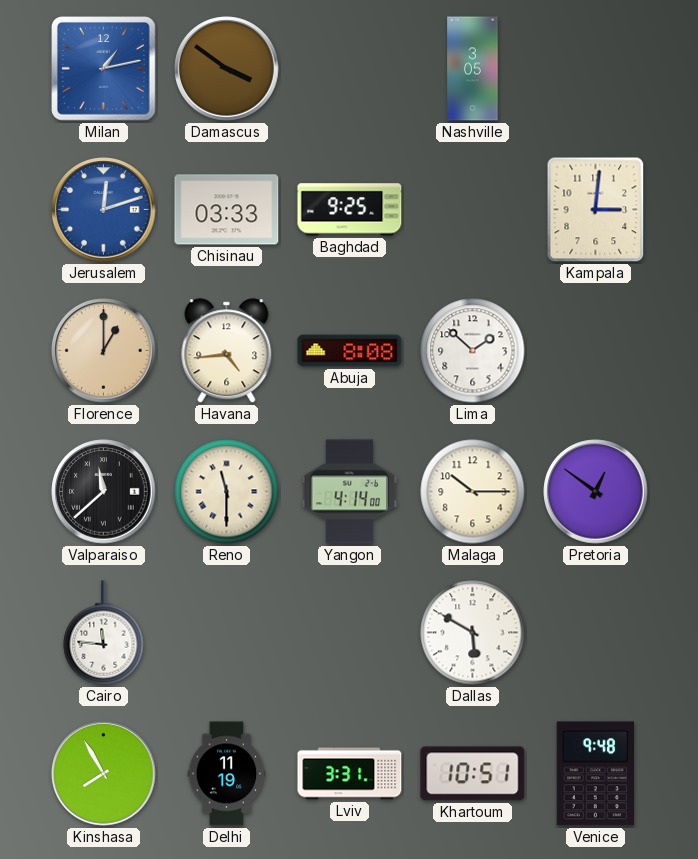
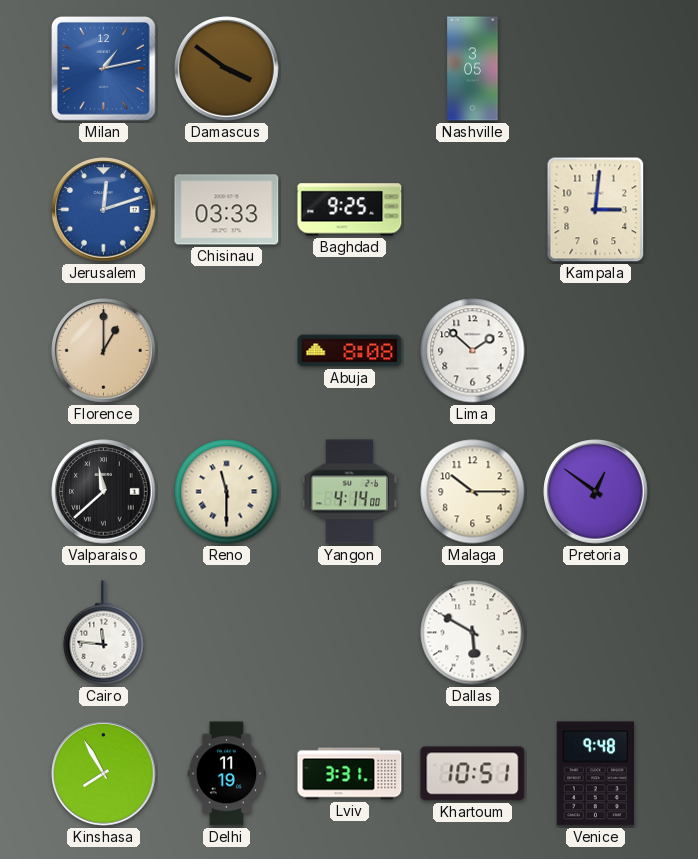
Havana: 4:44 -> none
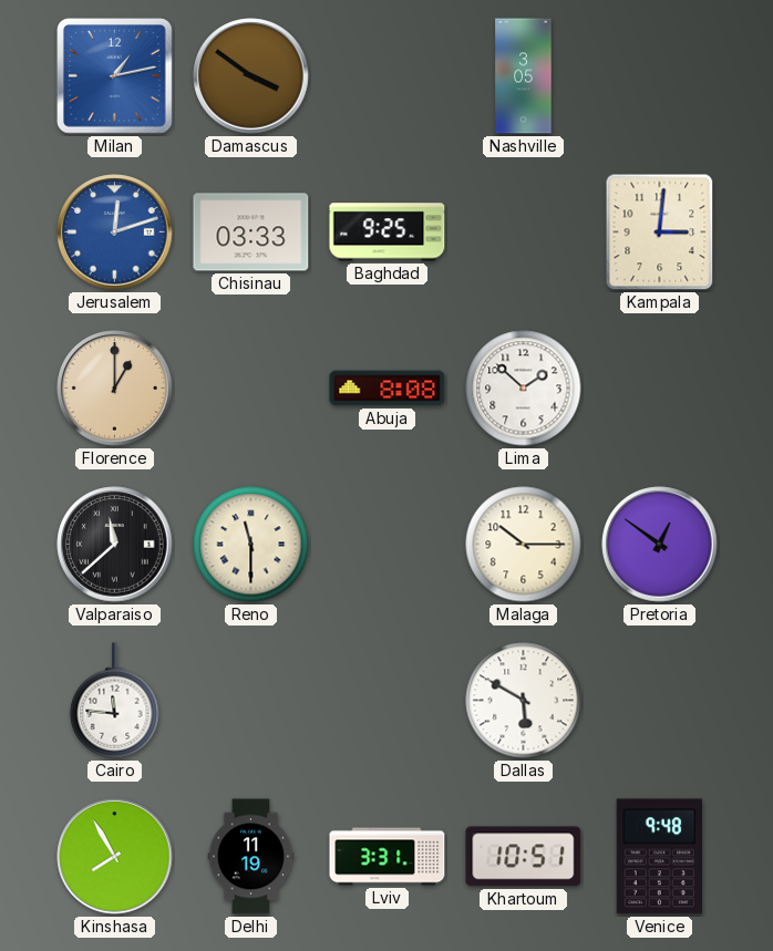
Yangon: 4:14 -> none
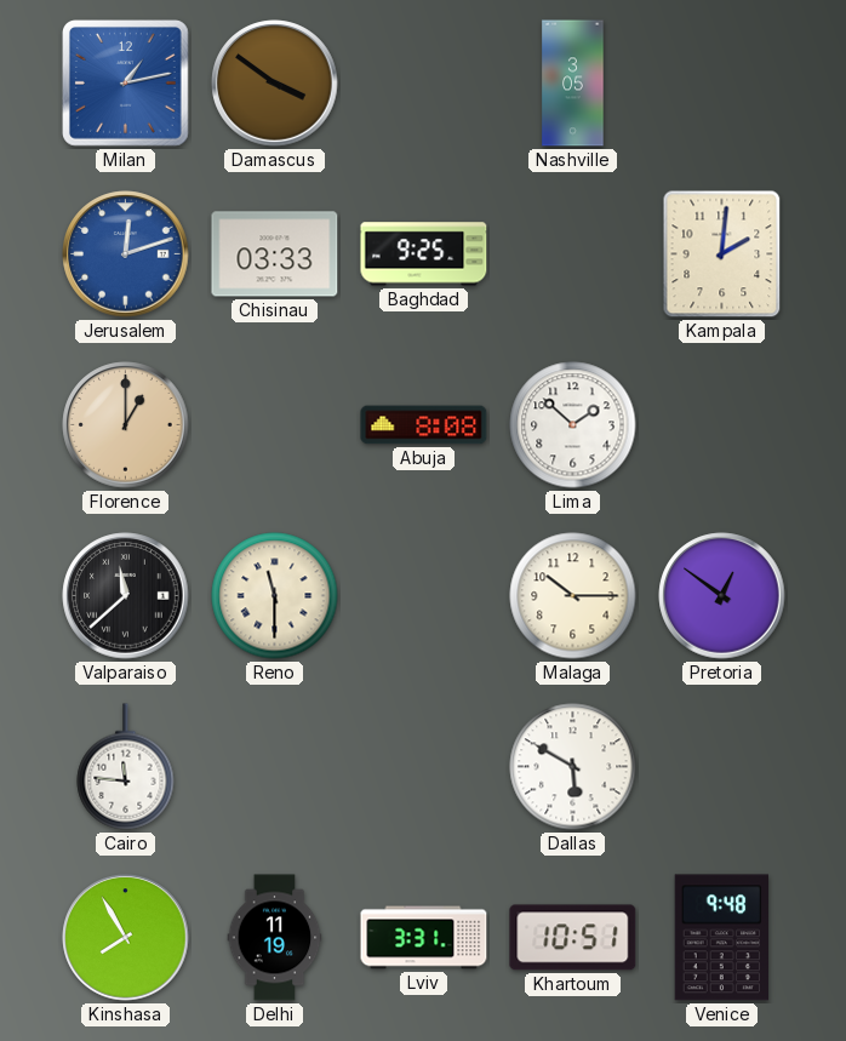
Kampala: 3:01 -> 2:01
